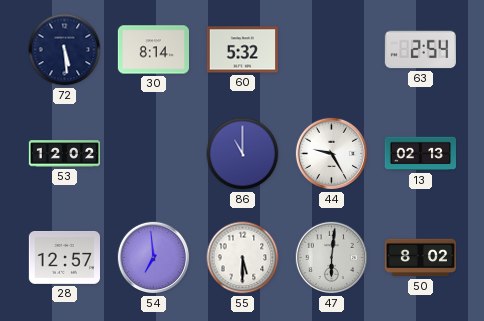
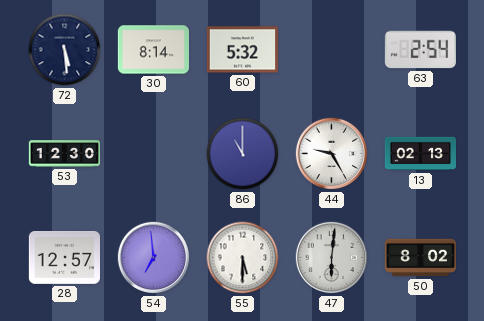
53: 12:02 -> 12:30
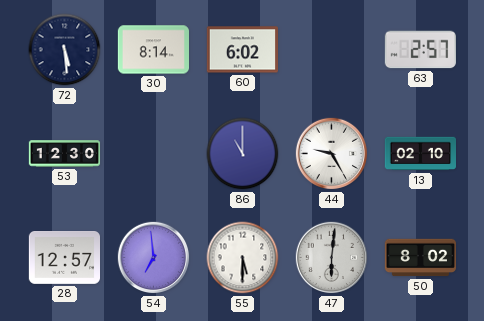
60: 5:32 -> 6:02
63: 2:54 -> 2:57
13: 02:13 -> 02:10
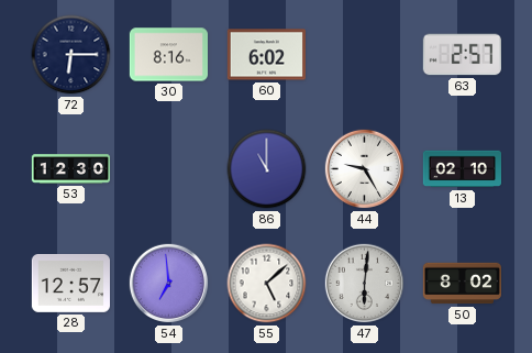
72: 5:29 -> 6:15
30: 8:14 -> 8:16
55: 5:30 -> 5:08
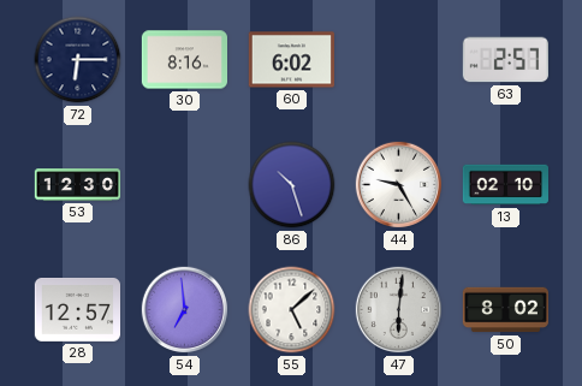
86: 11:00 -> 10:27
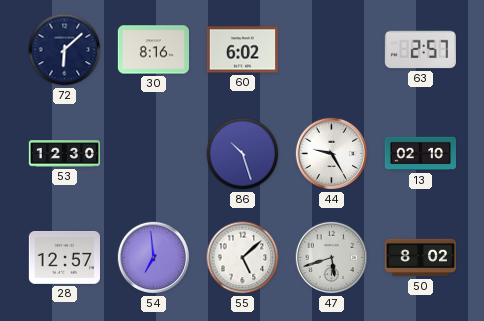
72: 6:15 -> 6:08
47: 6:01 -> 5:42
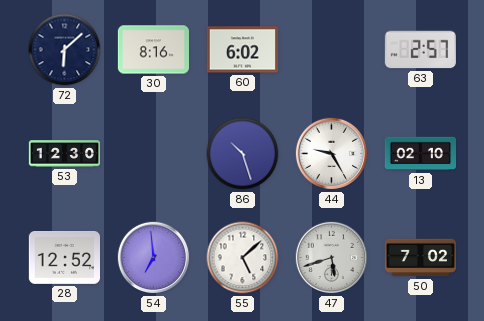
28: 12:57 -> 12:52
50: 8:02 -> 7:02
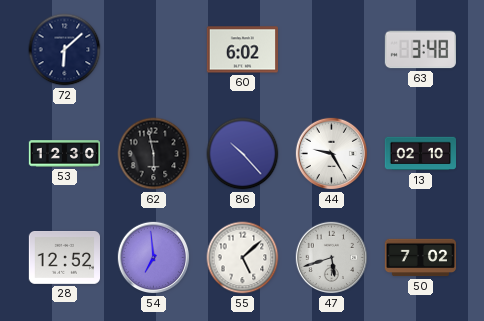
30: 8:16 -> none
63: 2:57 -> 3:48
62: none -> 5:58
86: 10:27 -> 10:23
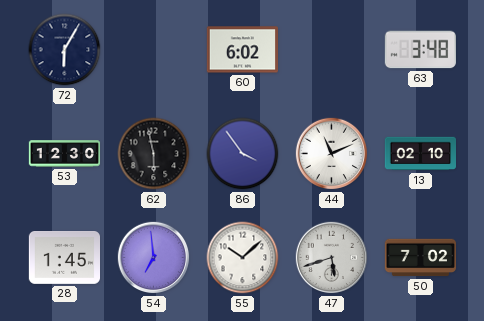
72: 6:08 -> 6:05
86: 10:23 -> 3:54
44: 9:25 -> 11:11
28: 12:52 -> 1:45
55: 5:08 -> 10:08
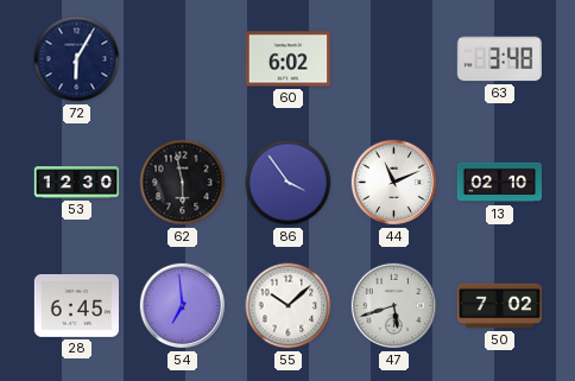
28: 1:45 -> 6:45
